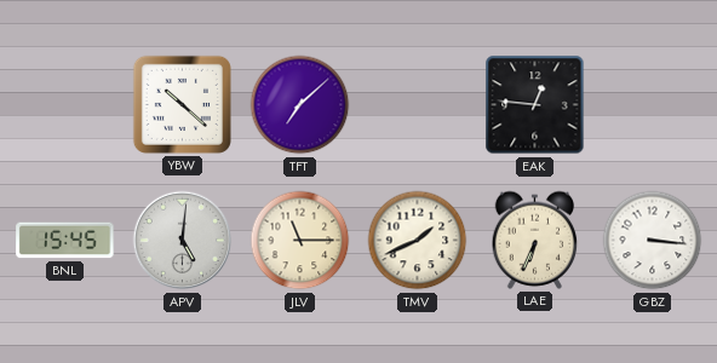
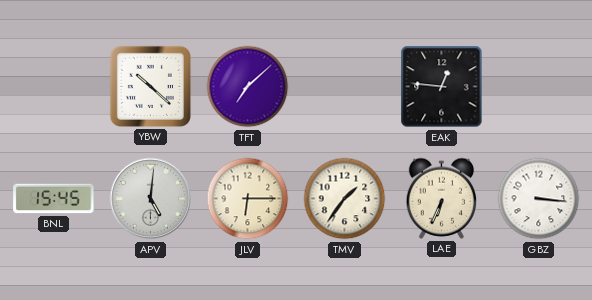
JLV: 11:15 -> 6:15
TMV: 1:41 -> 1:36
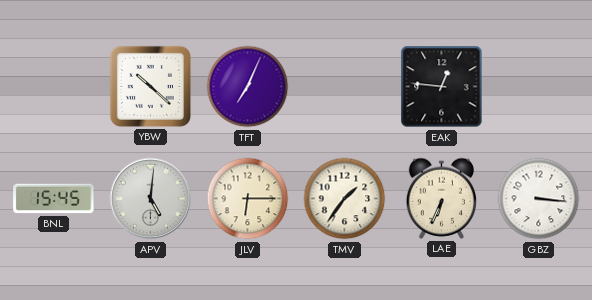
TFT: 7:08 -> 7:04
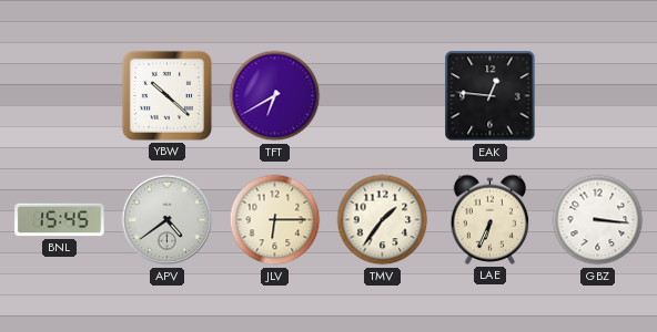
TFT: 7:04 -> 6:40
APV: 5:01 -> 4:39
